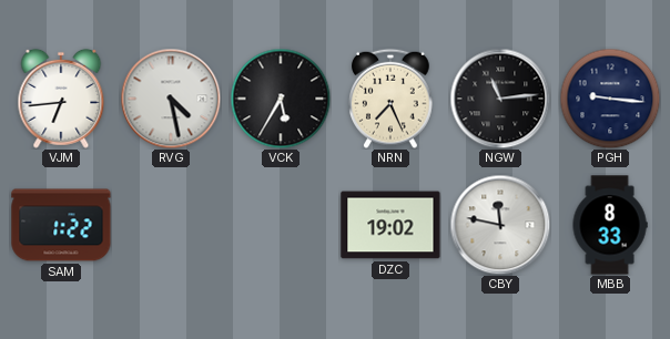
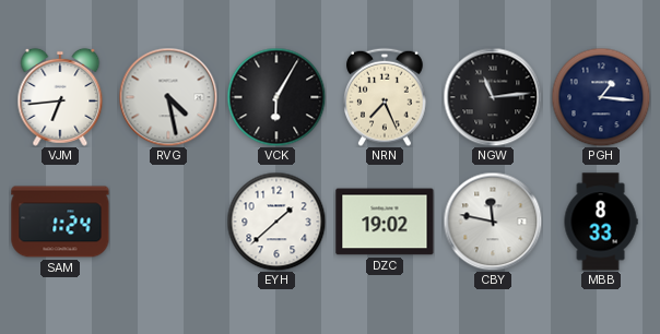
VCK: 5:35 -> 6:05
PGH: 9:16 -> 1:16
SAM: 1:22 -> 1:24
EYH: none -> 1:38
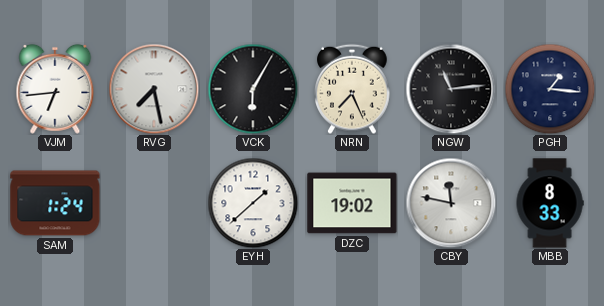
RVG: 4:28 -> 7:28
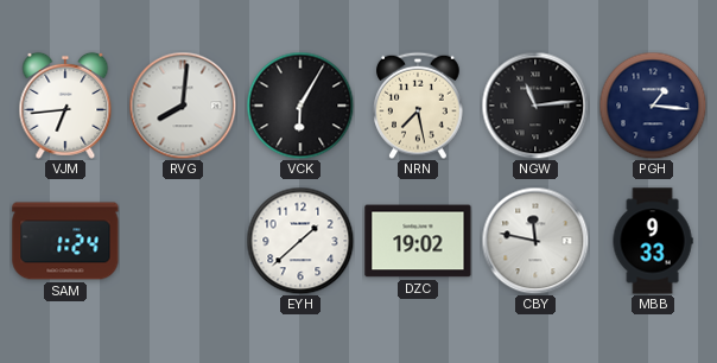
RVG: 7:28 -> 8:01
NRN: 7:26 -> 7:28
MBB: 8:33 -> 9:33
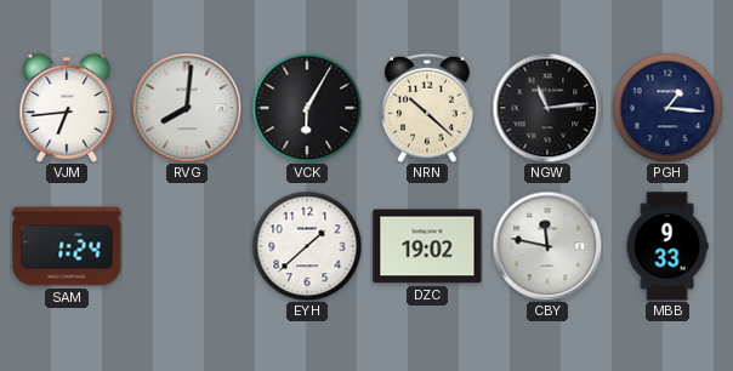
NRN: 7:28 -> 10:22
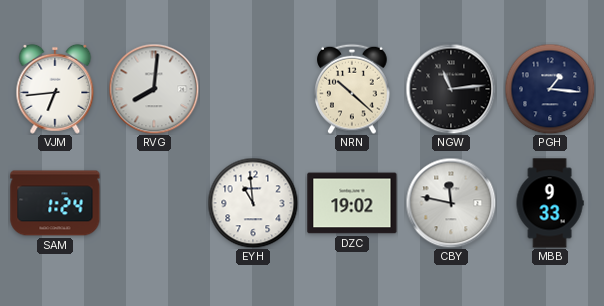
VCK: 6:05 -> none
EYH: 1:38 -> 10:59
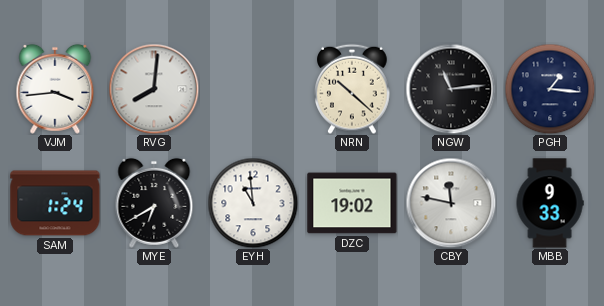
VJM: 6:44 -> 3:44
MYE: none -> 6:40
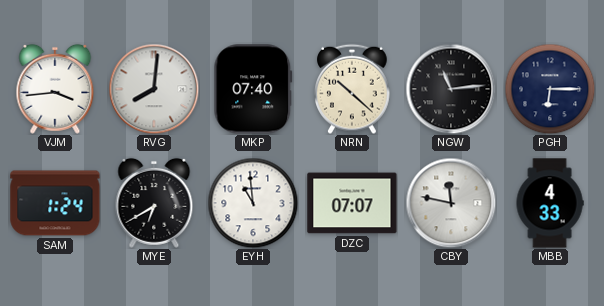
MKP: none -> 07:40
PGH: 1:16 -> 6:15
DZC: 19:02 -> 07:07
MBB: 9:33 -> 4:33
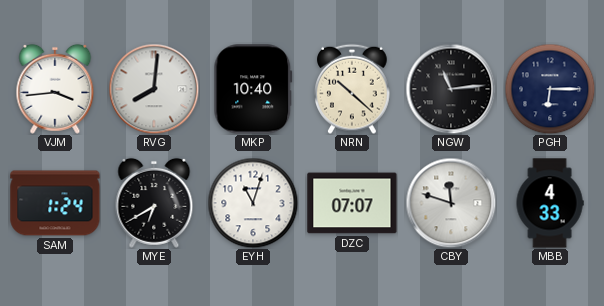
MKP: 07:40 -> 10:40
EYH: 10:59 -> 11:03
CBY: 11:47 -> 11:48
